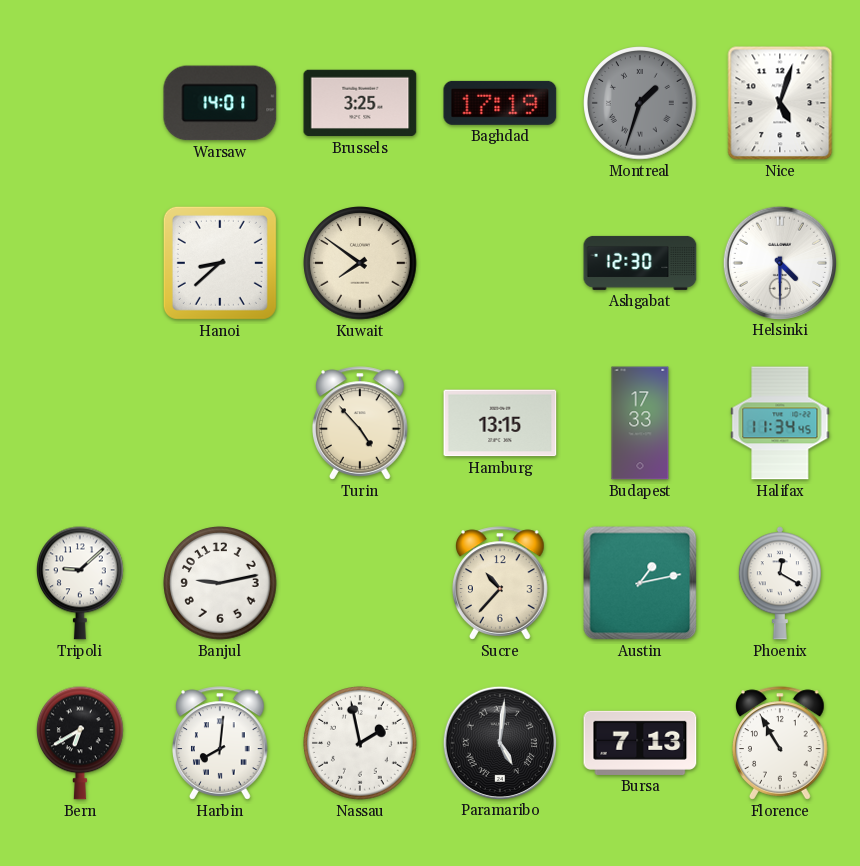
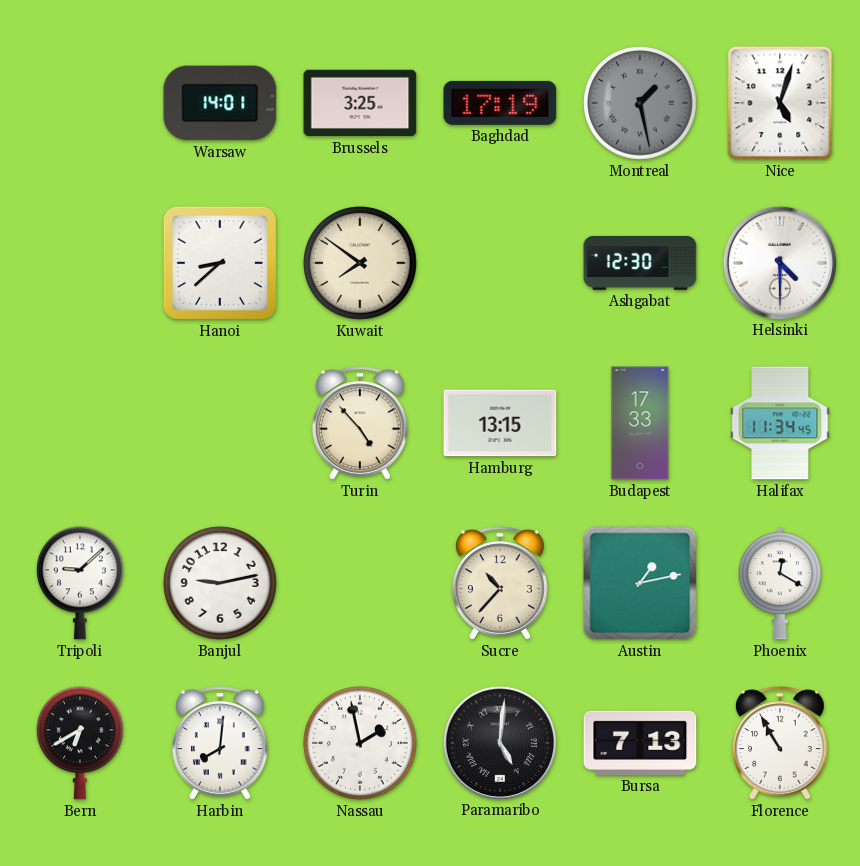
Montreal: 1:33 -> 1:28
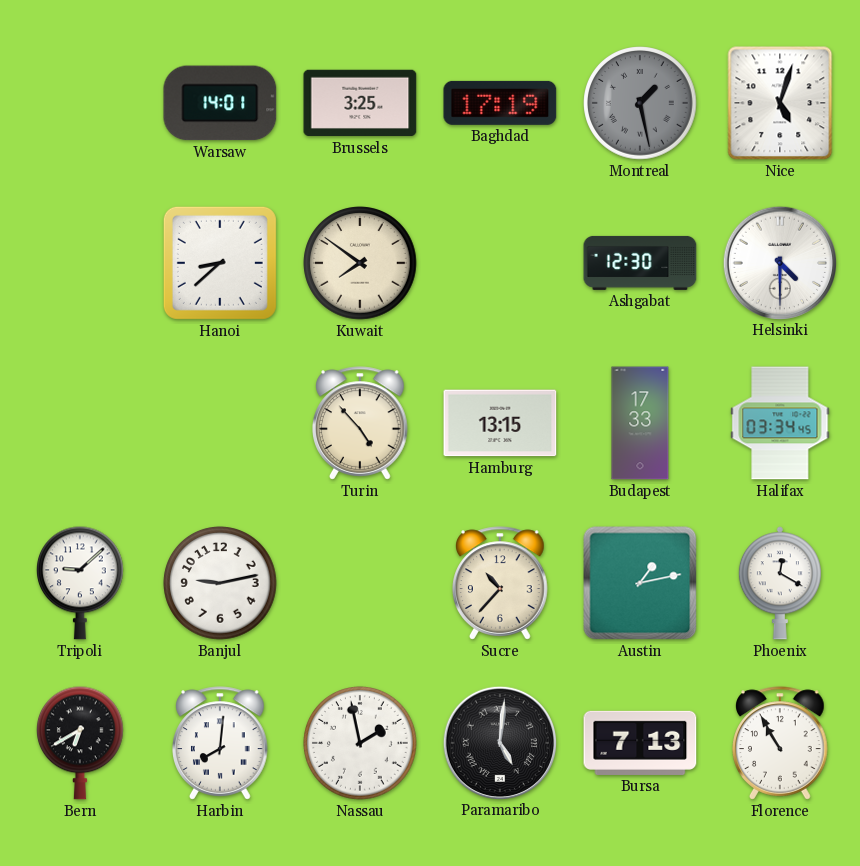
Halifax: 11:34 -> 03:34
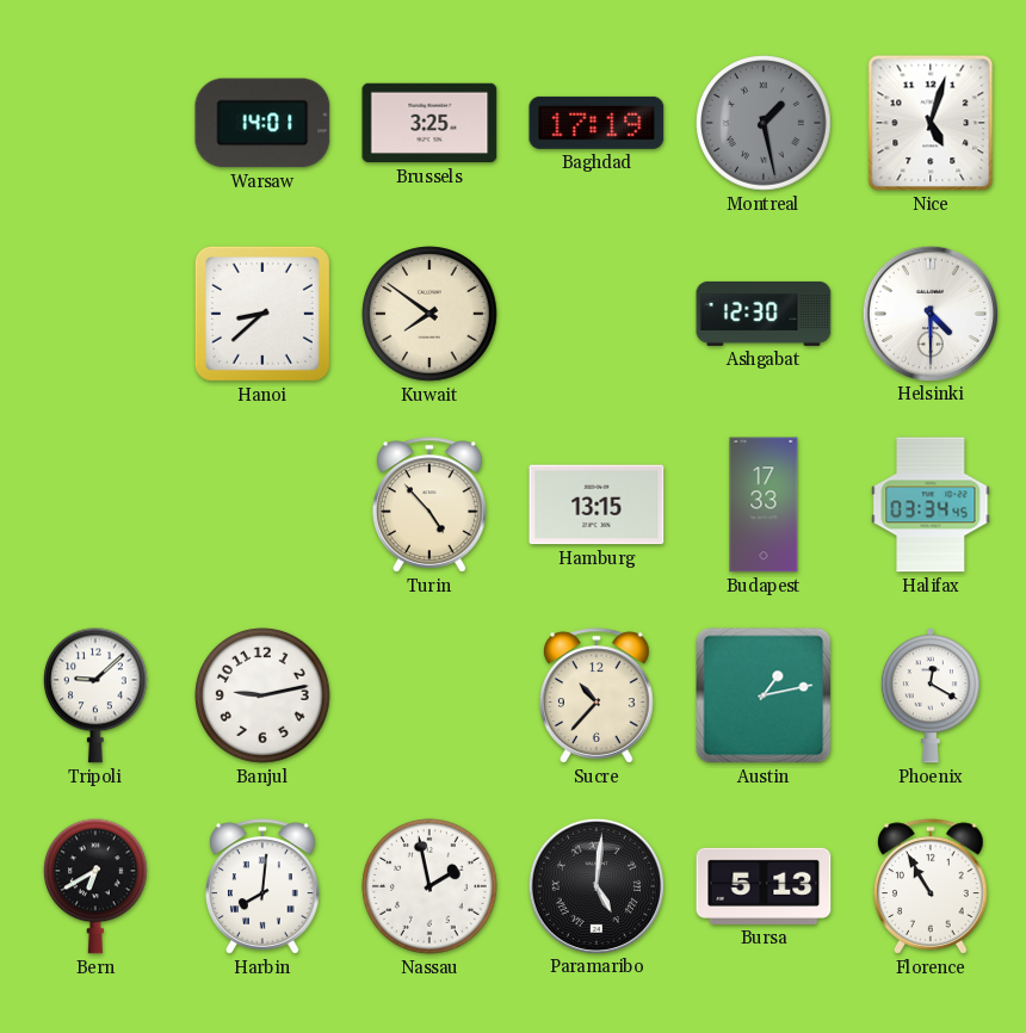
Bursa: 7:13 -> 5:13
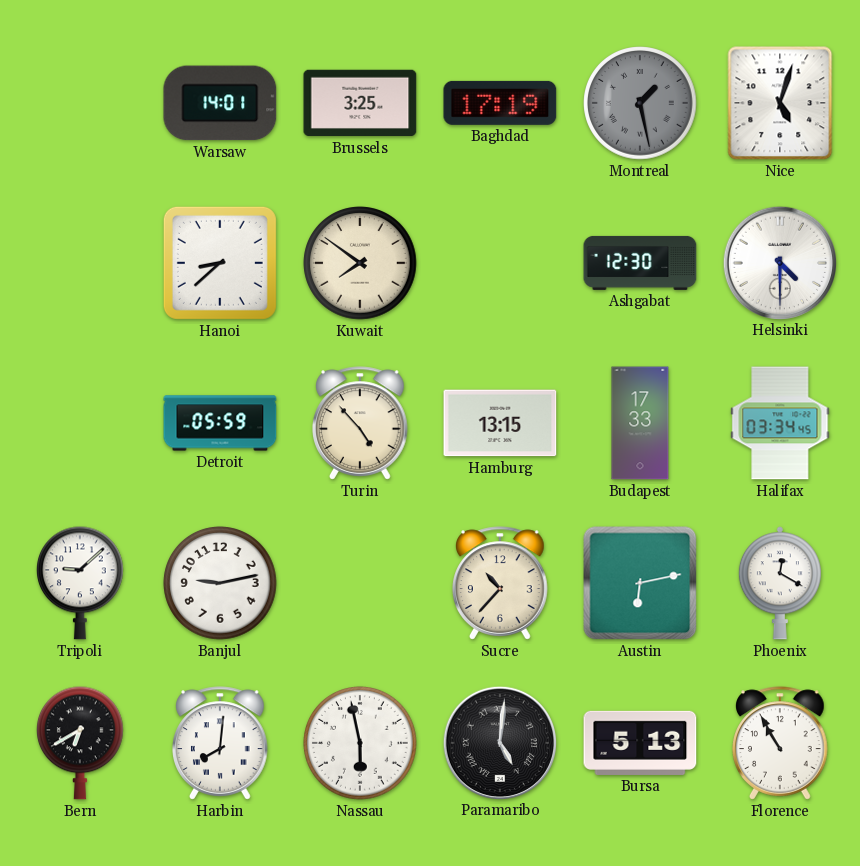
Detroit: none -> 05:59
Austin: 1:13 -> 6:13
Nassau: 1:58 -> 5:58
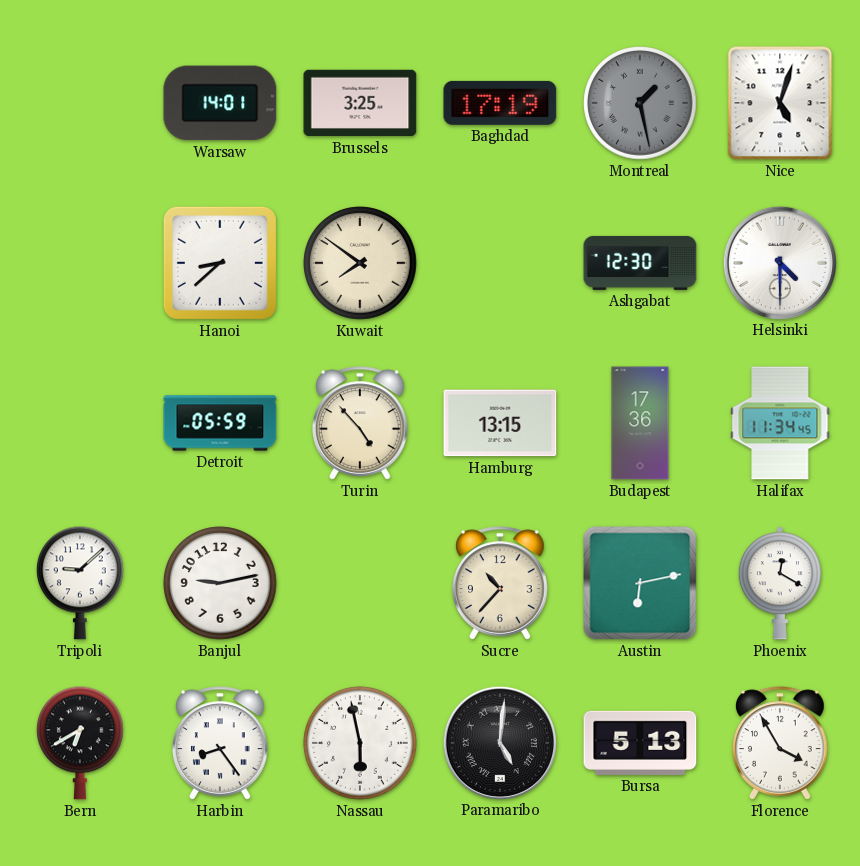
Budapest: 17:33 -> 17:36
Halifax: 03:34 -> 11:34
Harbin: 8:01 -> 8:24
Florence: 10:55 -> 3:55
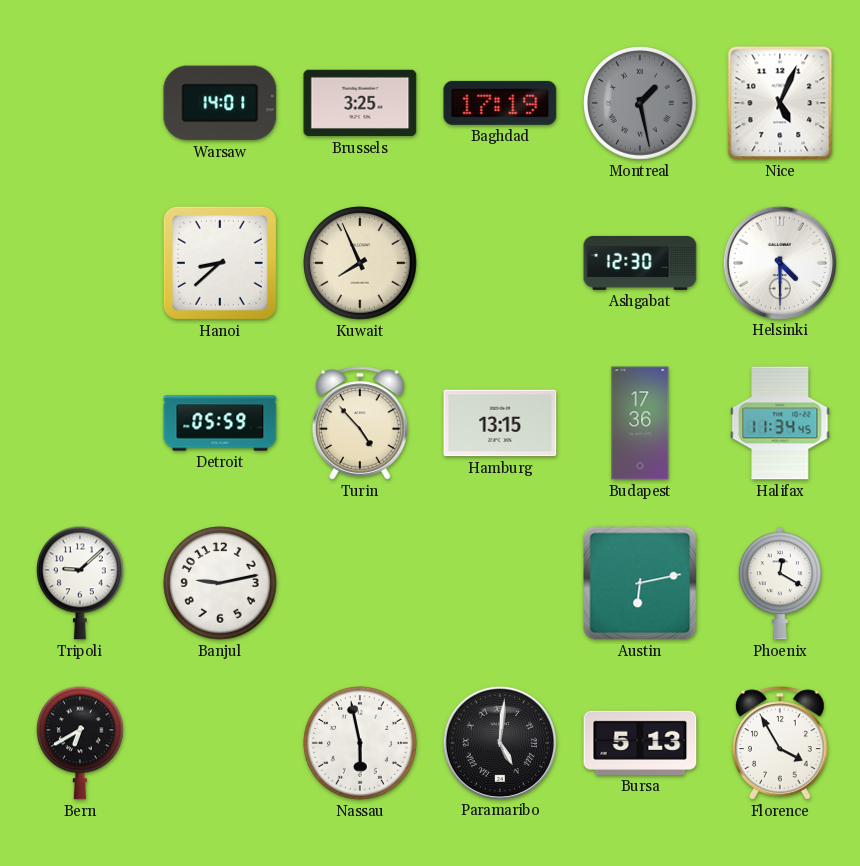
Nice: 5:03 -> 5:04
Kuwait: 7:51 -> 7:56
Sucre: 10:37 -> none
Harbin: 8:24 -> none
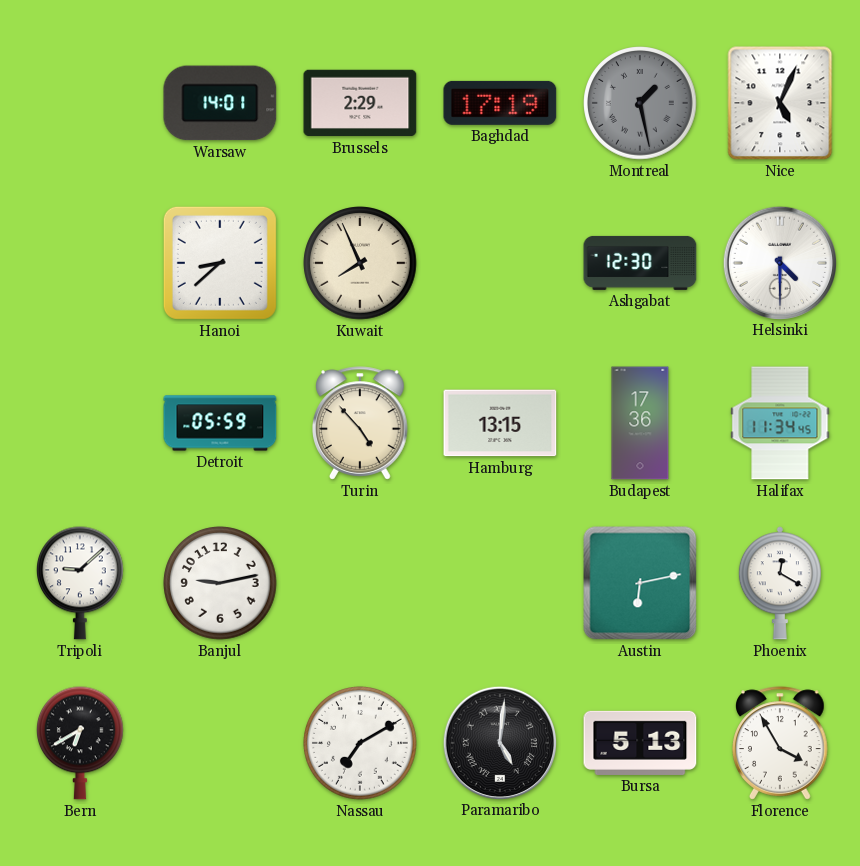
Brussels: 3:25 -> 2:29
Nassau: 5:58 -> 7:10
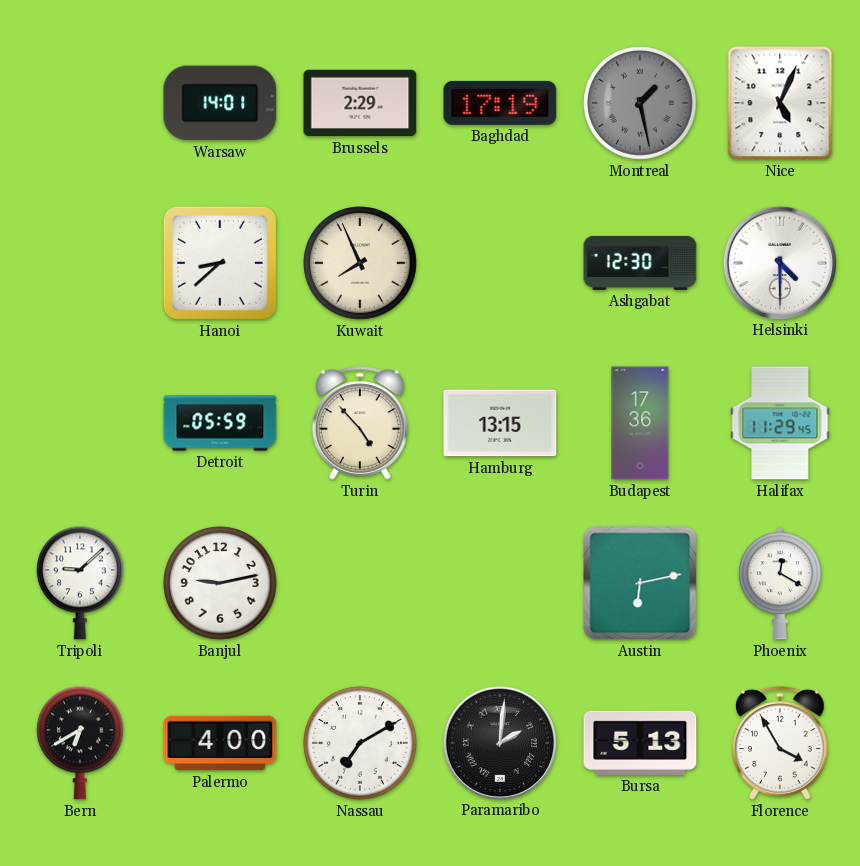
Halifax: 11:34 -> 11:29
Palermo: none -> 4:00
Paramaribo: 5:01 -> 2:01
